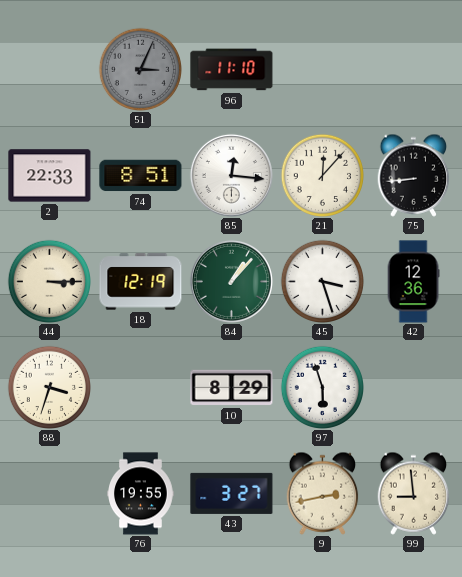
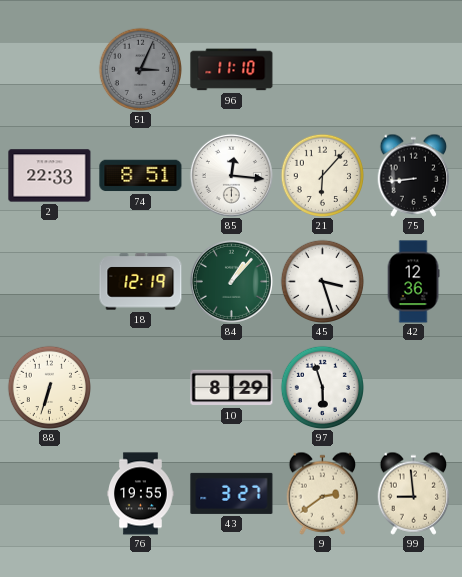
21: 12:07 -> 6:07
44: 3:15 -> none
88: 3:33 -> 6:33
9: 2:43 -> 2:39
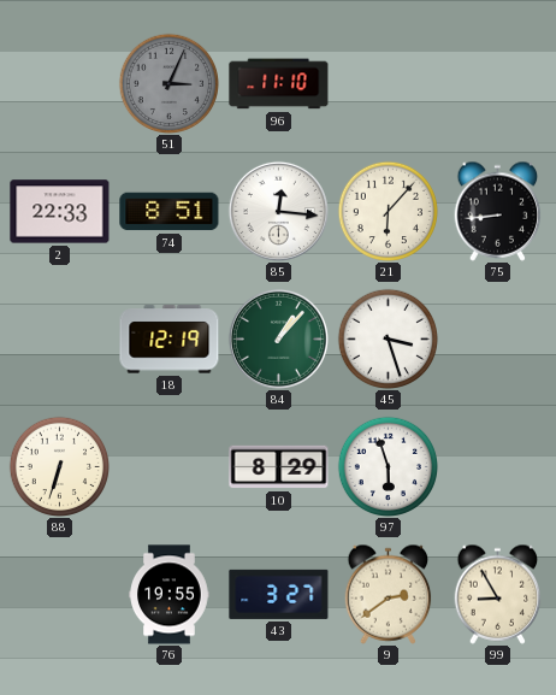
42: 12:36 -> none
99: 8:59 -> 8:55
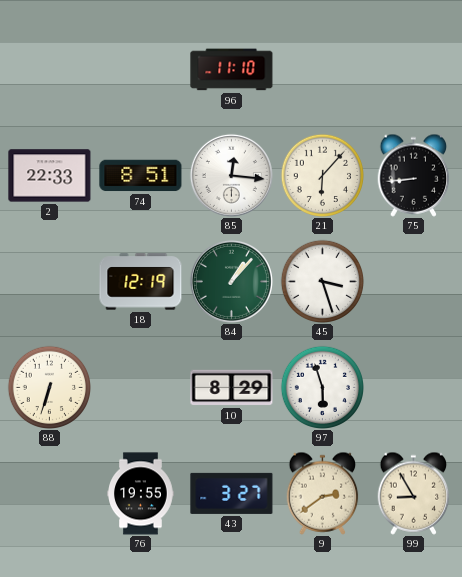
51: 3:04 -> none
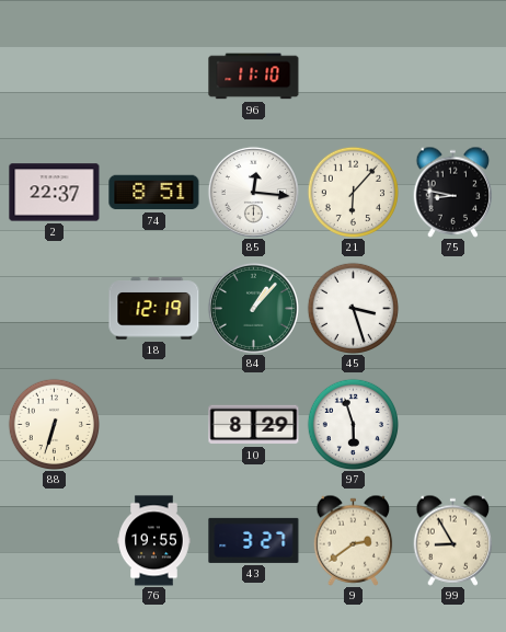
2: 22:33 -> 22:37
75: 8:44 -> 8:47
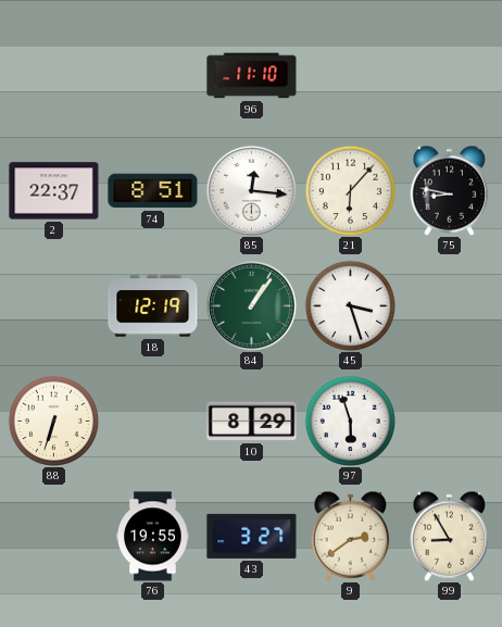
84: 1:07 -> 1:06
